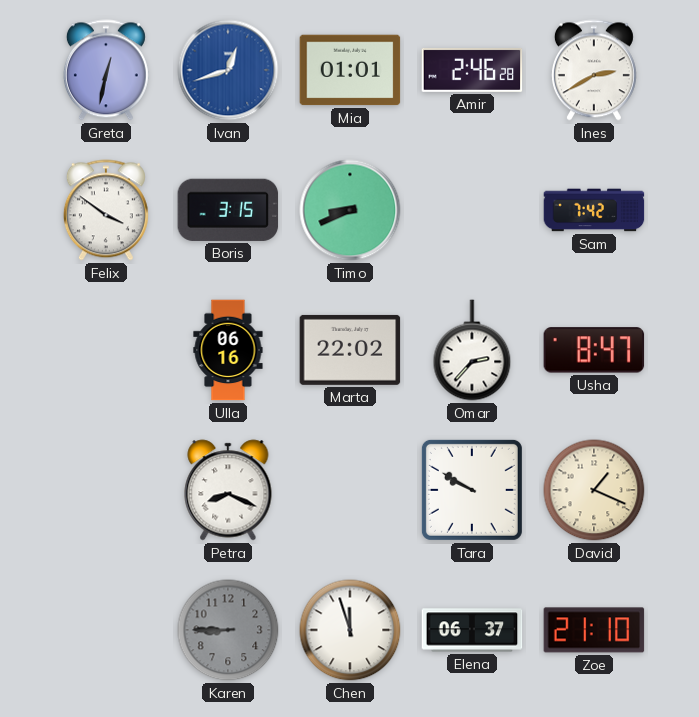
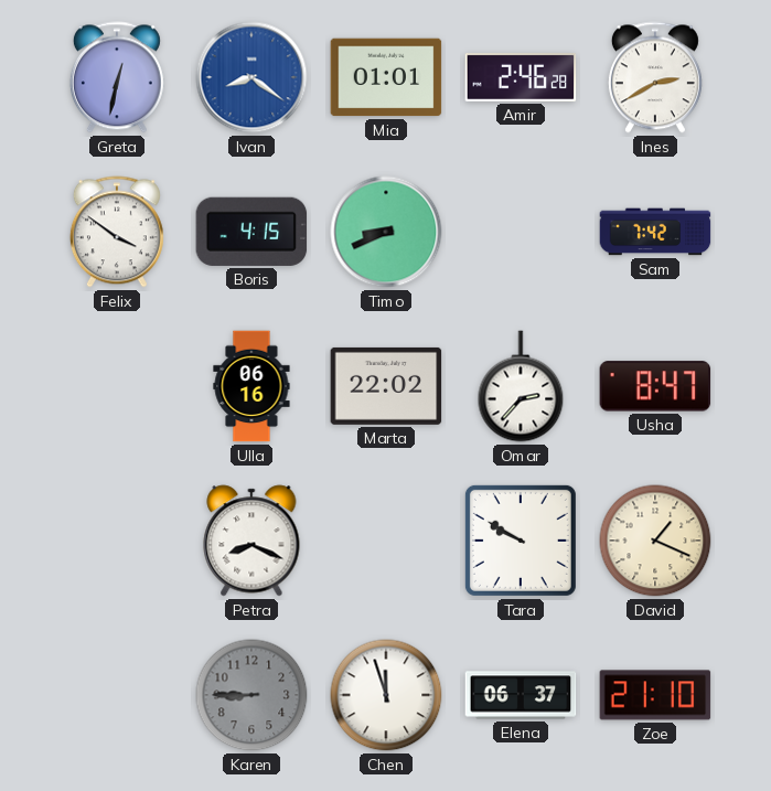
Ivan: 12:42 -> 8:21
Boris: 3:15 -> 4:15
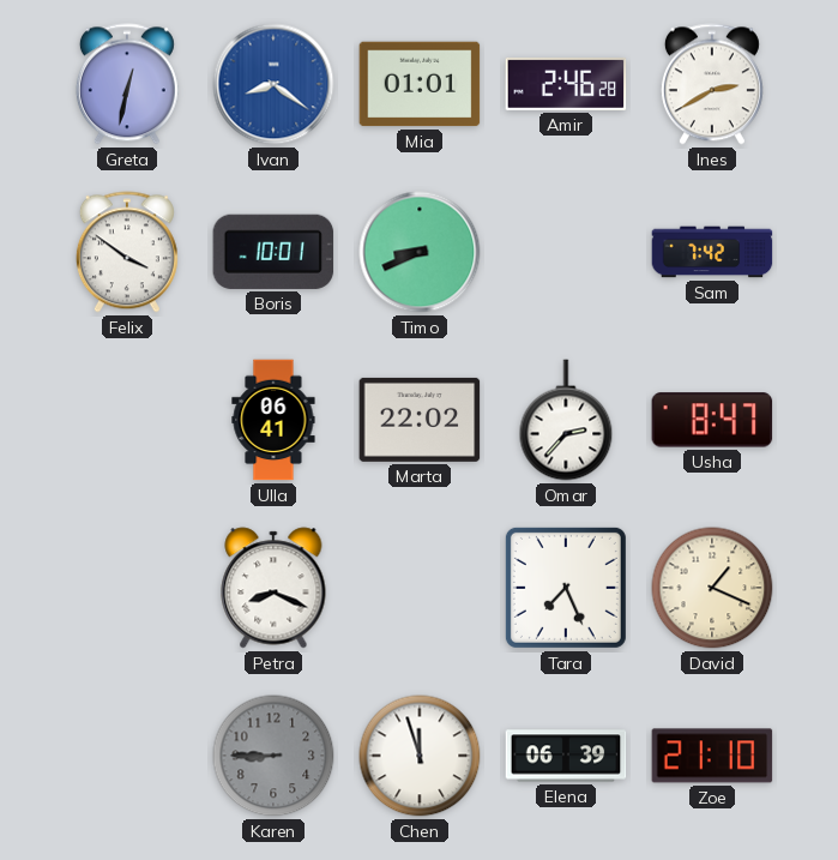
Boris: 4:15 -> 10:01
Ulla: 06:16 -> 06:41
Tara: 9:50 -> 7:26
Elena: 06:37 -> 06:39
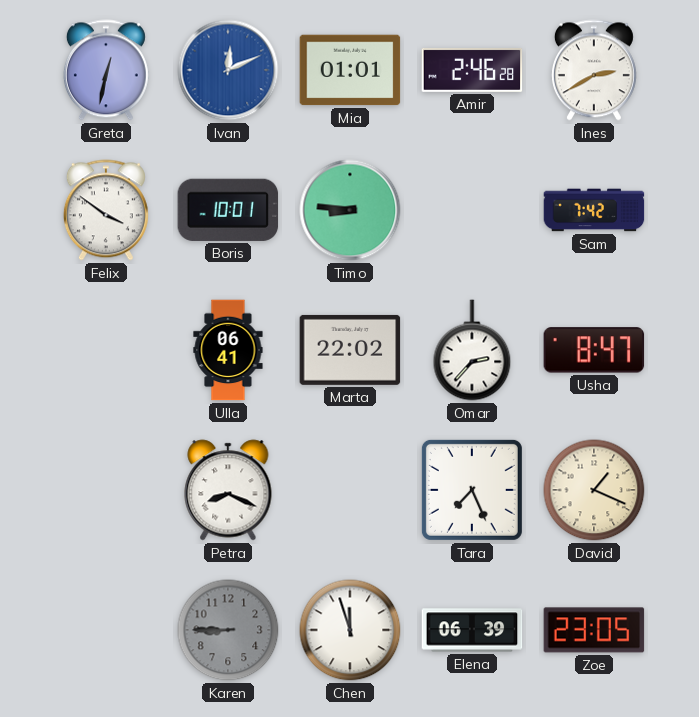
Ivan: 8:21 -> 12:11
Timo: 8:41 -> 8:46
Zoe: 21:10 -> 23:05
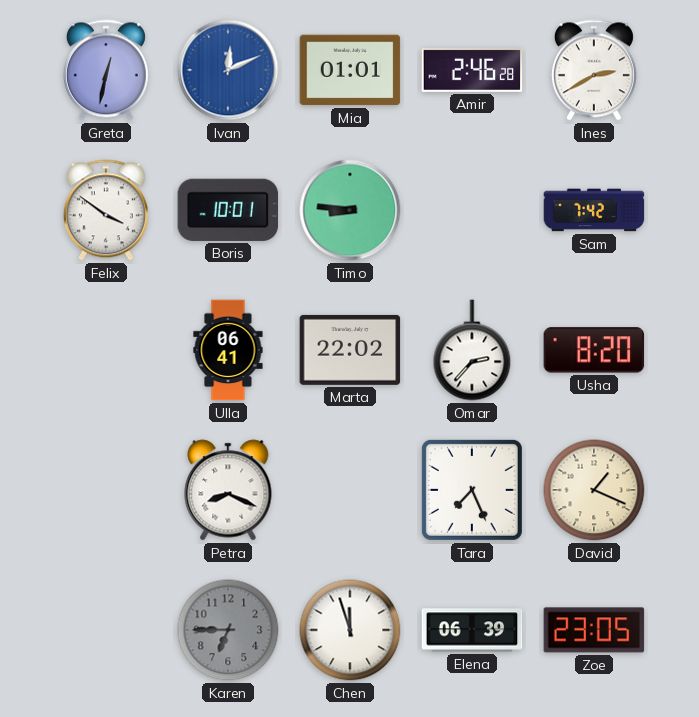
Usha: 8:47 -> 8:20
Karen: 8:45 -> 6:45
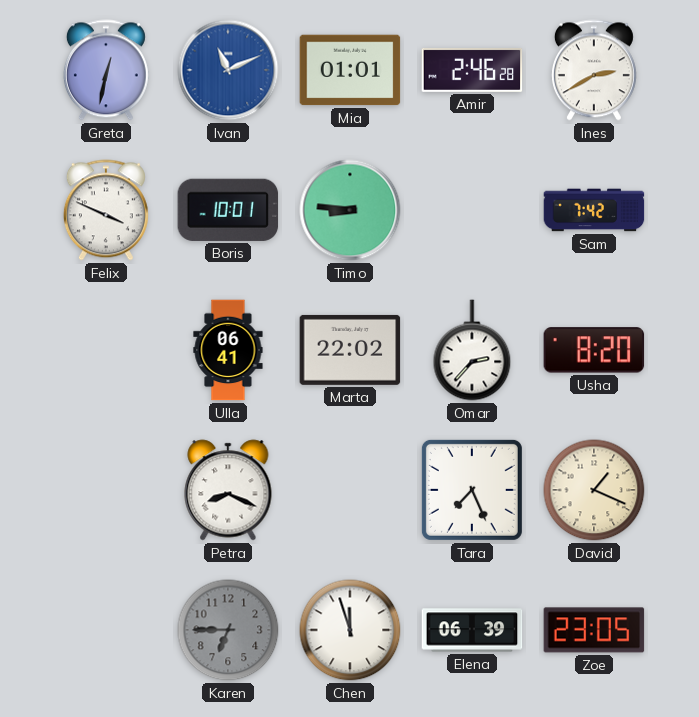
Ivan: 12:11 -> 11:11
Felix: 3:51 -> 3:49
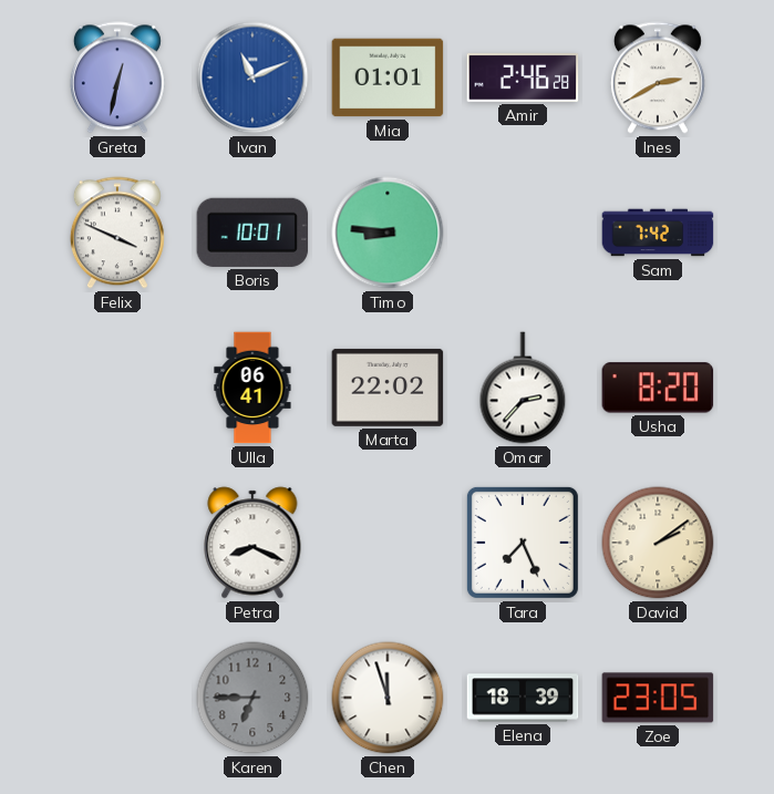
David: 1:19 -> 2:09
Elena: 06:39 -> 18:39
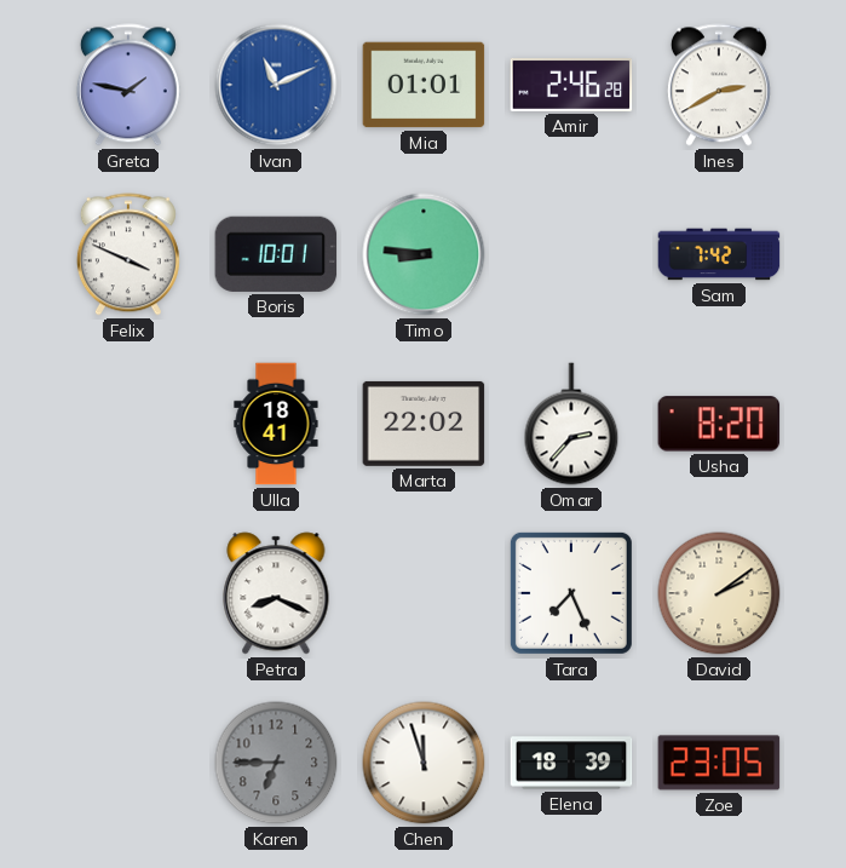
Greta: 12:32 -> 1:47
Ulla: 06:41 -> 18:41
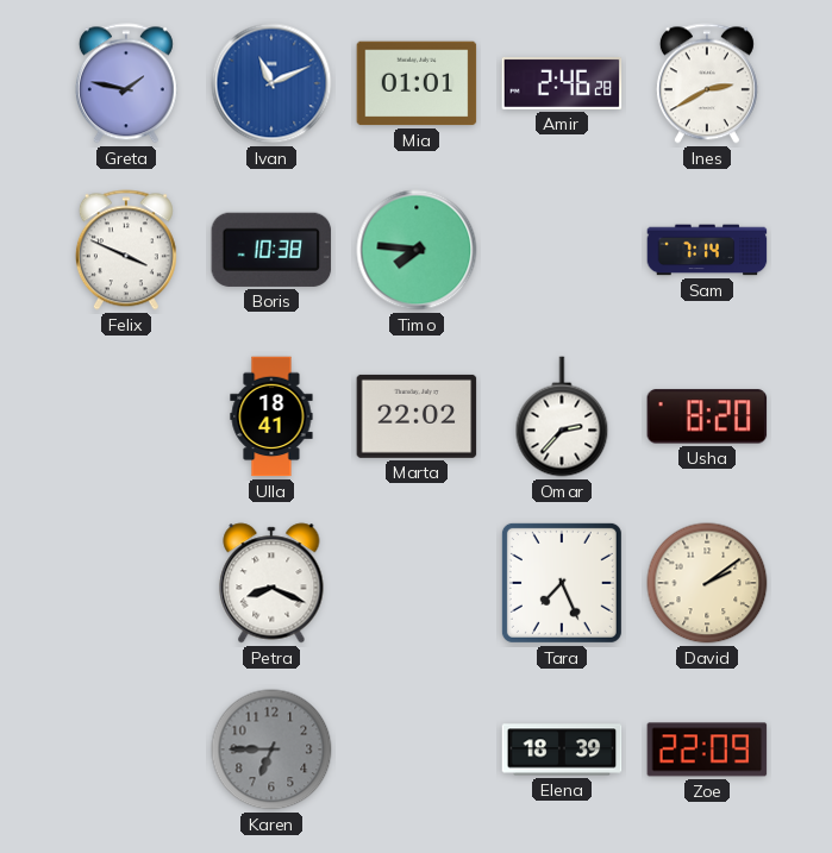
Boris: 10:01 -> 10:38
Timo: 8:46 -> 7:46
Sam: 7:42 -> 7:14
Chen: 11:57 -> none
Zoe: 23:05 -> 22:09
